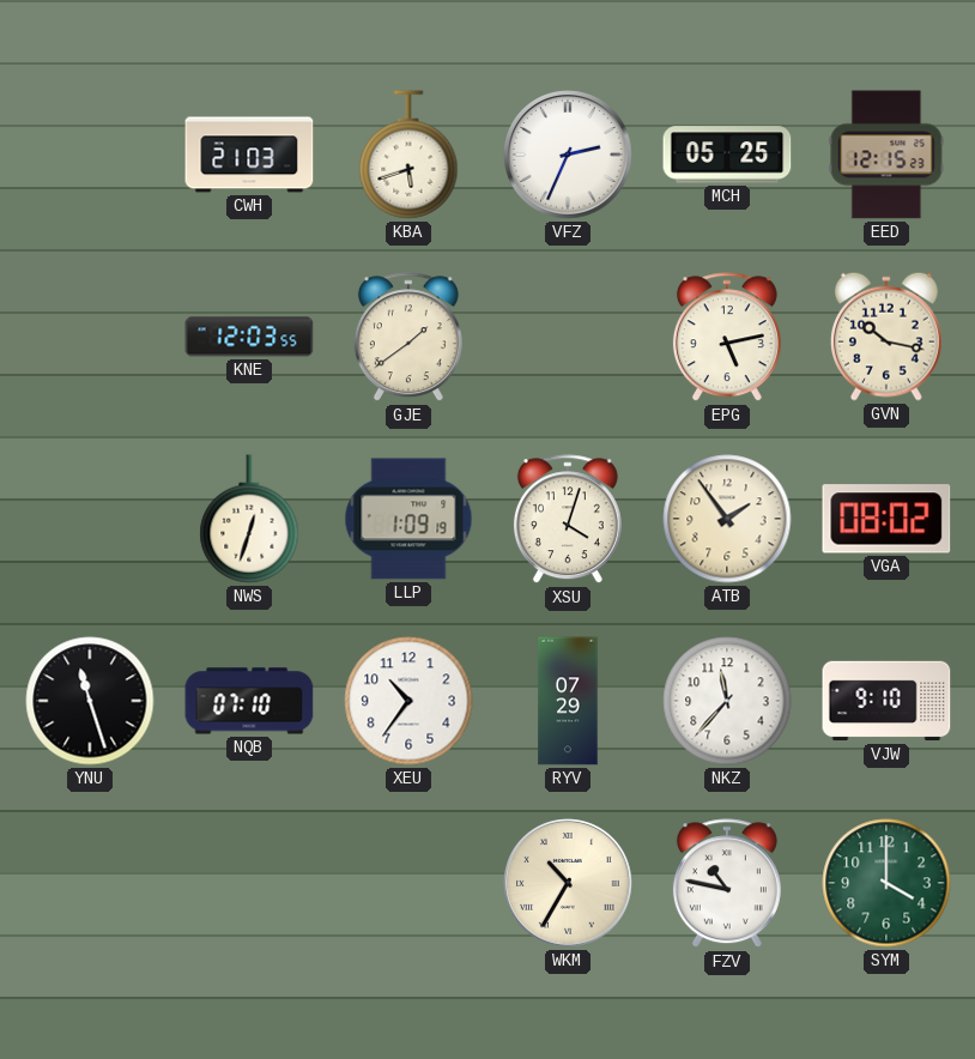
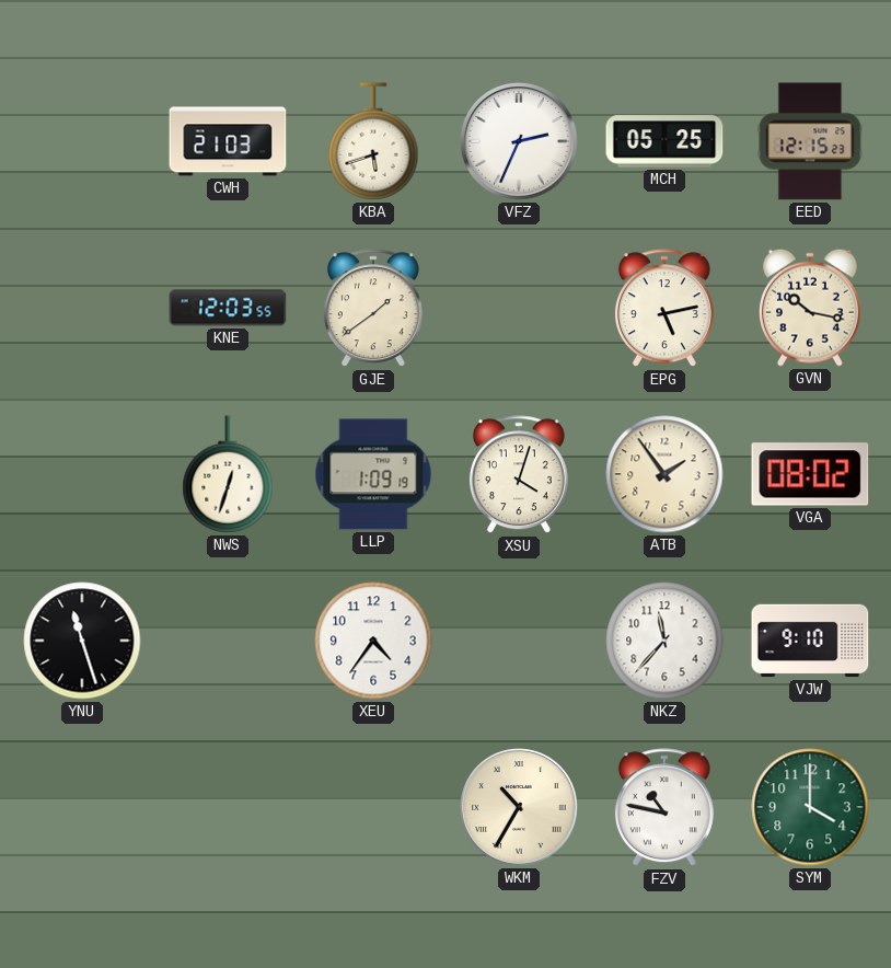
NQB: 07:10 -> none
XEU: 10:36 -> 4:36
RYV: 07:29 -> none
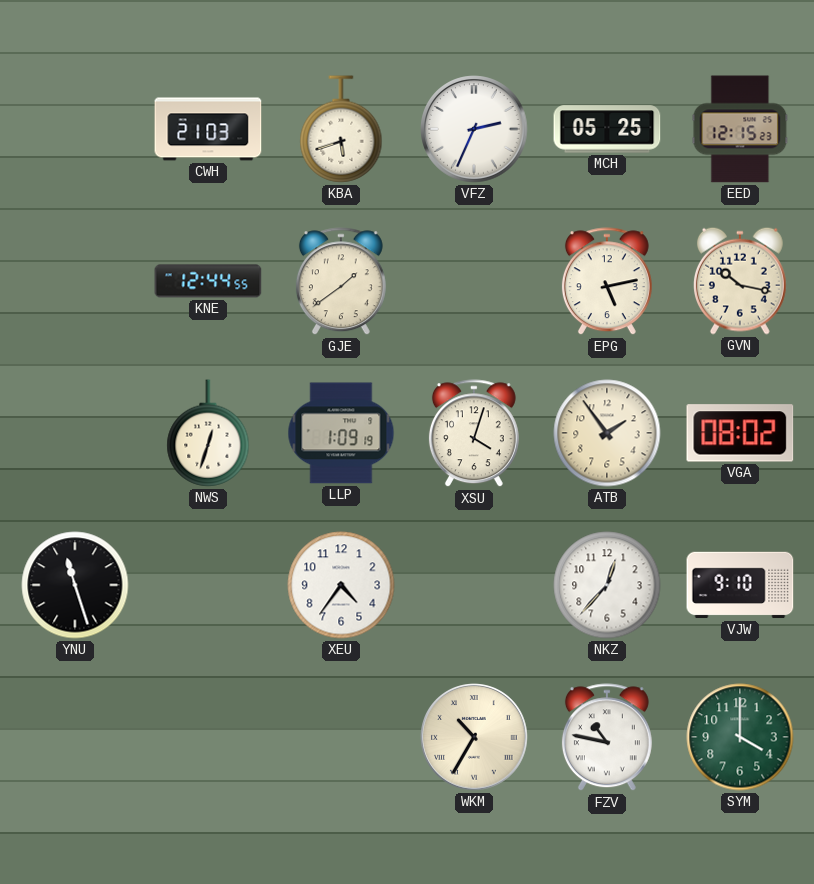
KNE: 12:03 -> 12:44
NKZ: 11:37 -> 12:37
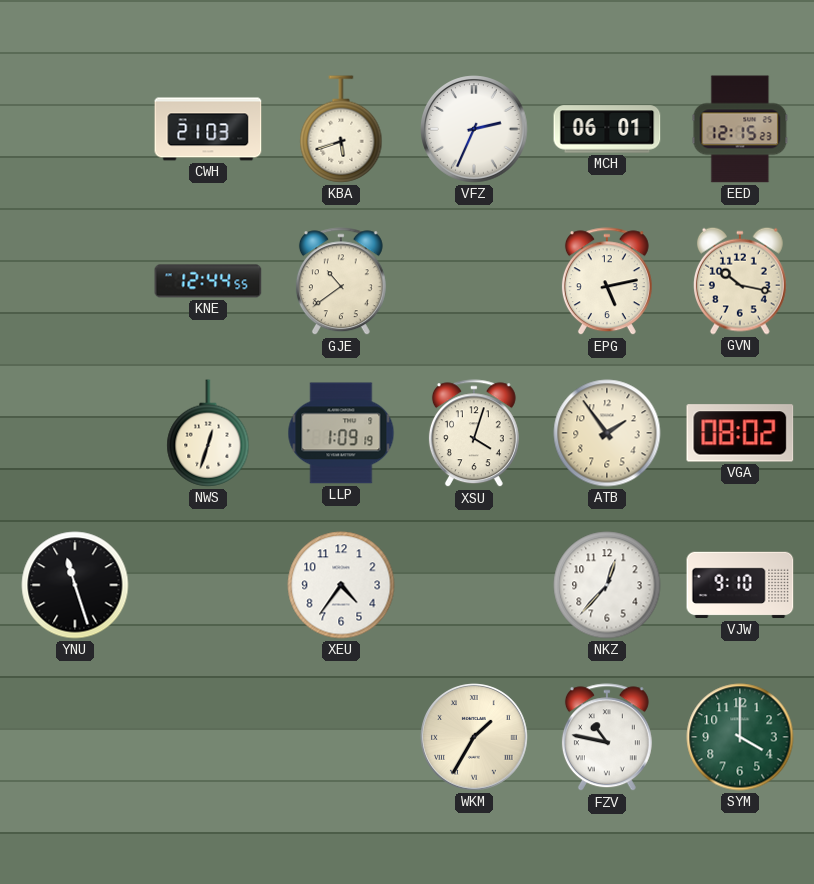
MCH: 05:25 -> 06:01
GJE: 1:39 -> 10:39
WKM: 10:35 -> 1:35
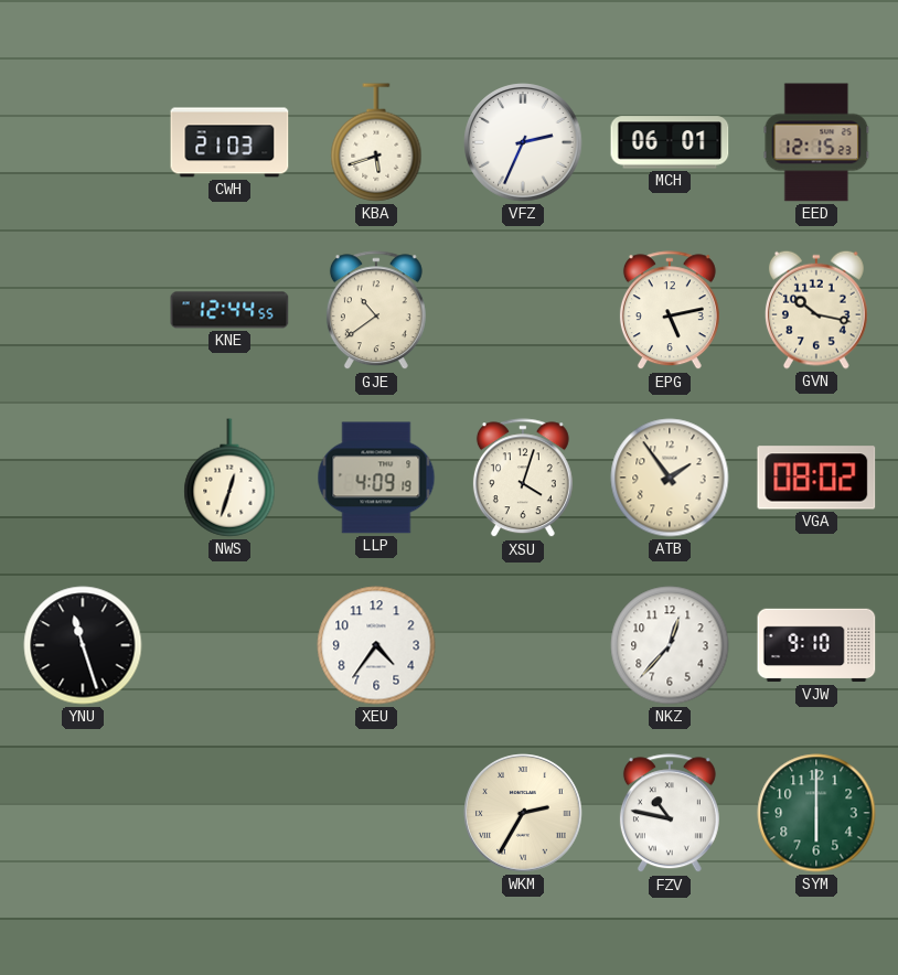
LLP: 1:09 -> 4:09
WKM: 1:35 -> 2:35
SYM: 4:00 -> 6:00
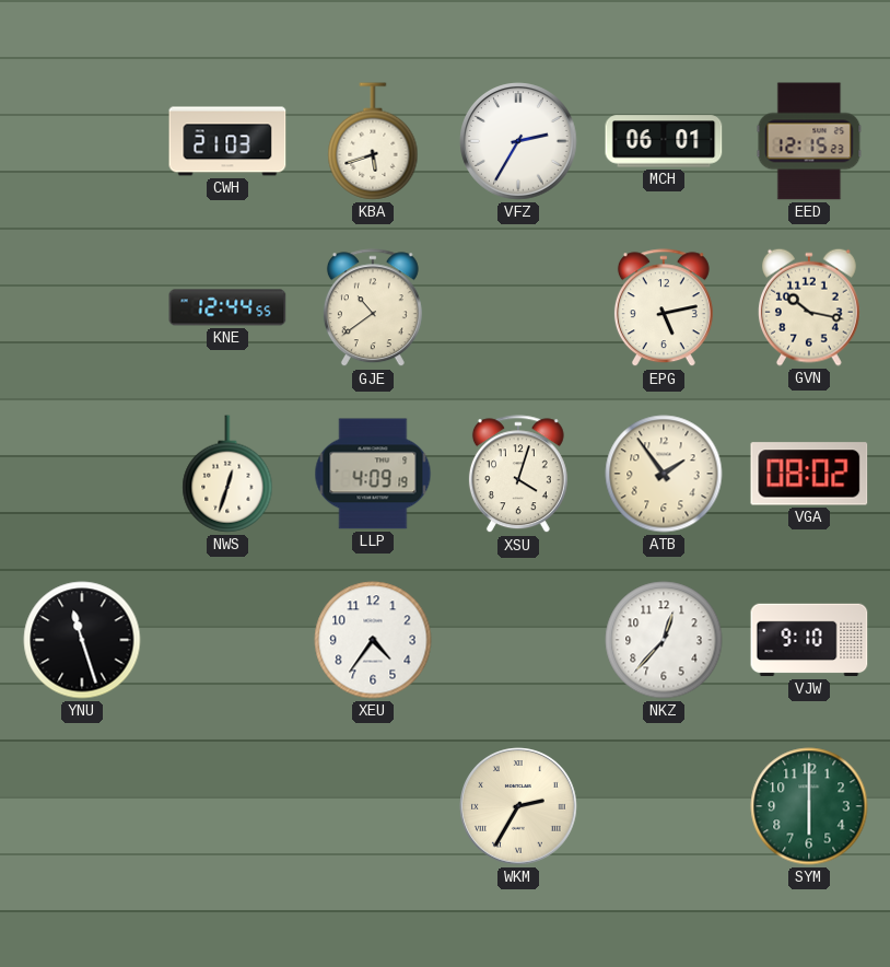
VFZ: 2:34 -> 2:35
FZV: 10:47 -> none
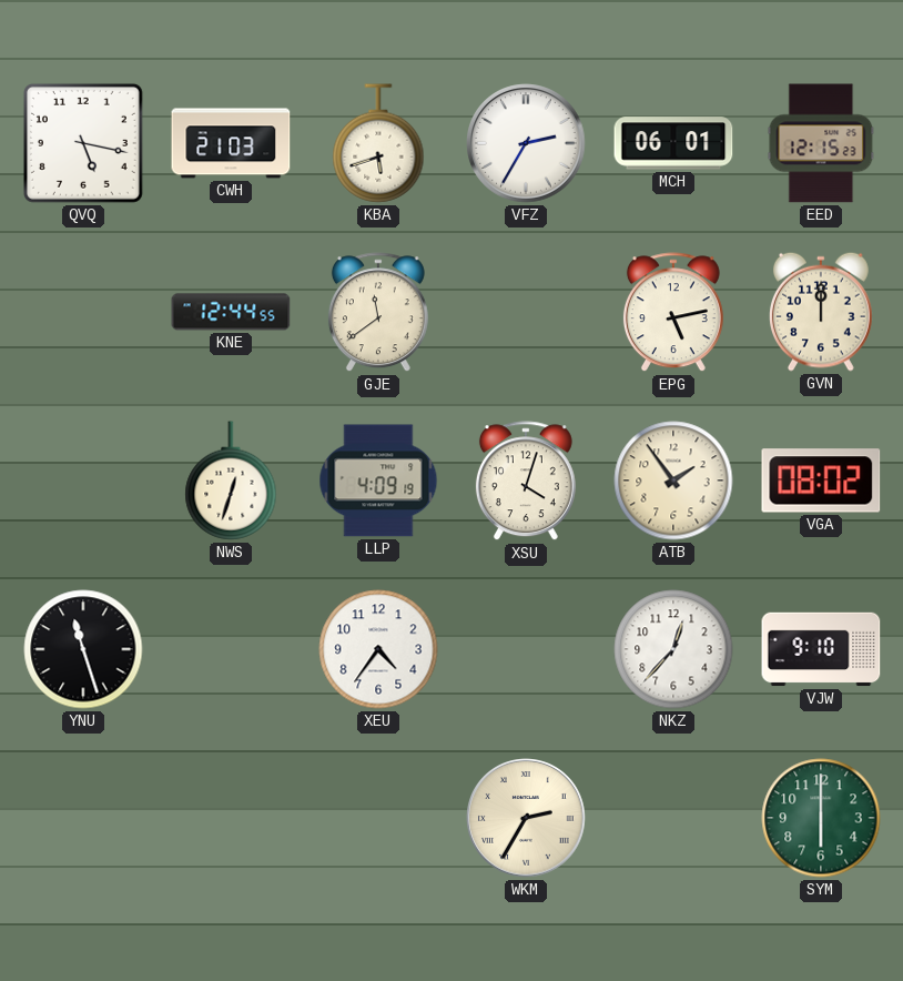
QVQ: none -> 5:17
GJE: 10:39 -> 11:39
GVN: 10:17 -> 12:00
